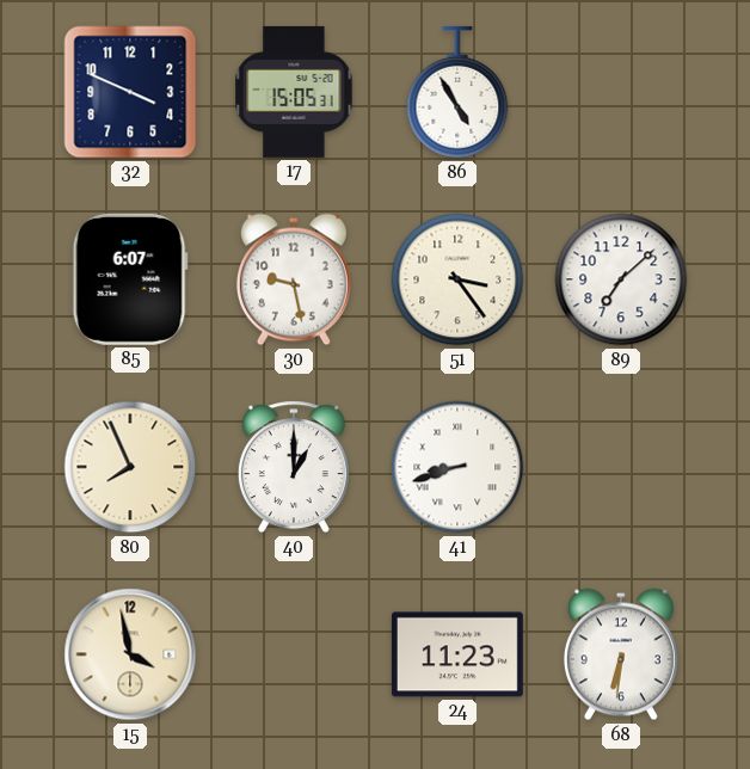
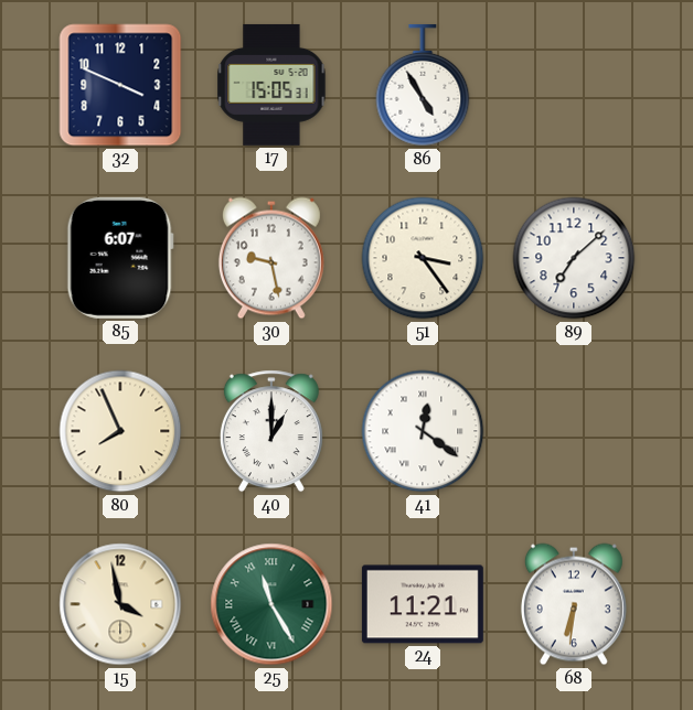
41: 8:42 -> 12:21
25: none -> 11:25
24: 11:23 -> 11:21
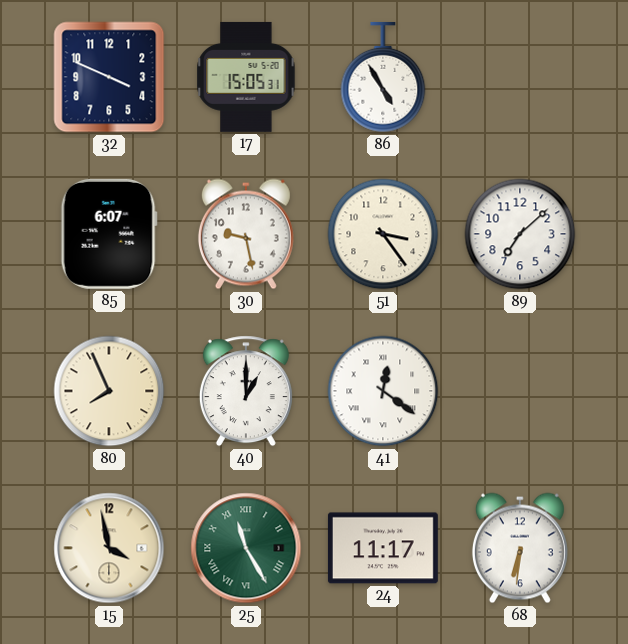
24: 11:21 -> 11:17
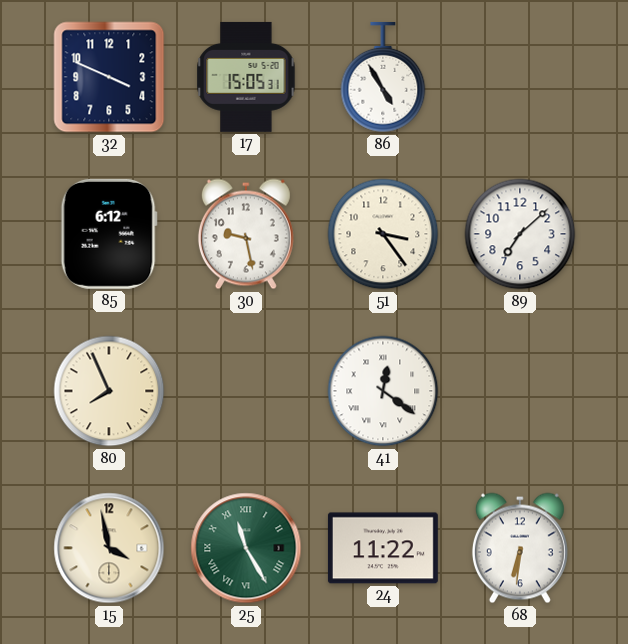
85: 6:07 -> 6:12
40: 1:00 -> none
24: 11:17 -> 11:22
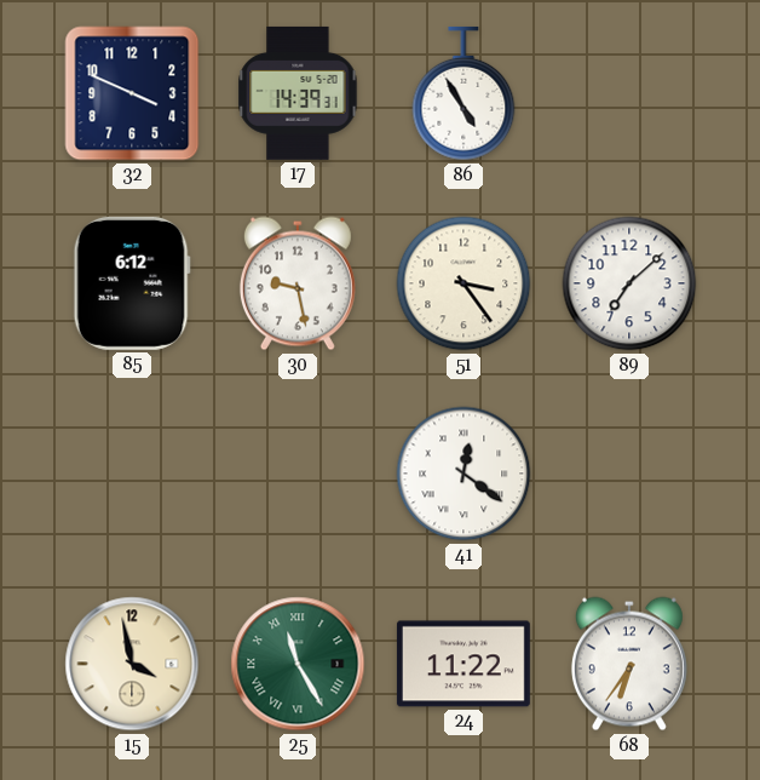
17: 15:05 -> 14:39
80: 7:56 -> none
68: 6:31 -> 6:36
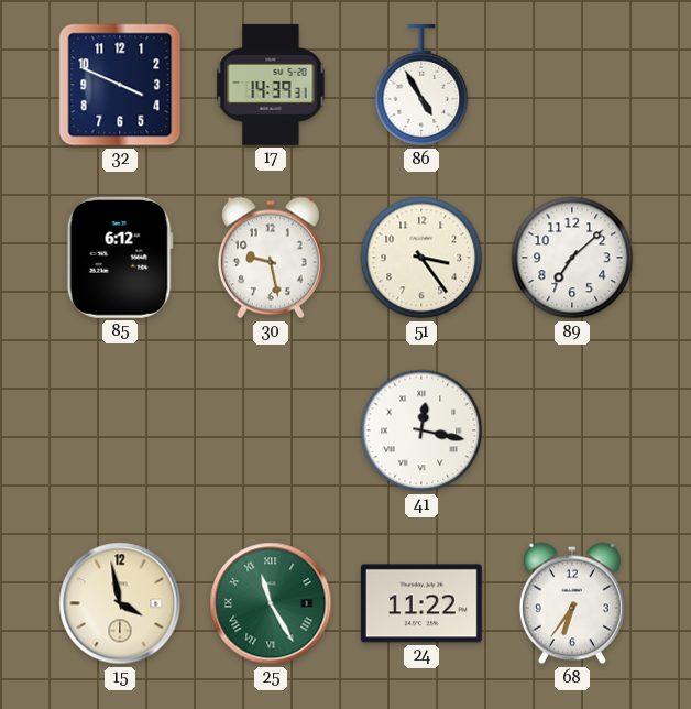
41: 12:21 -> 12:17
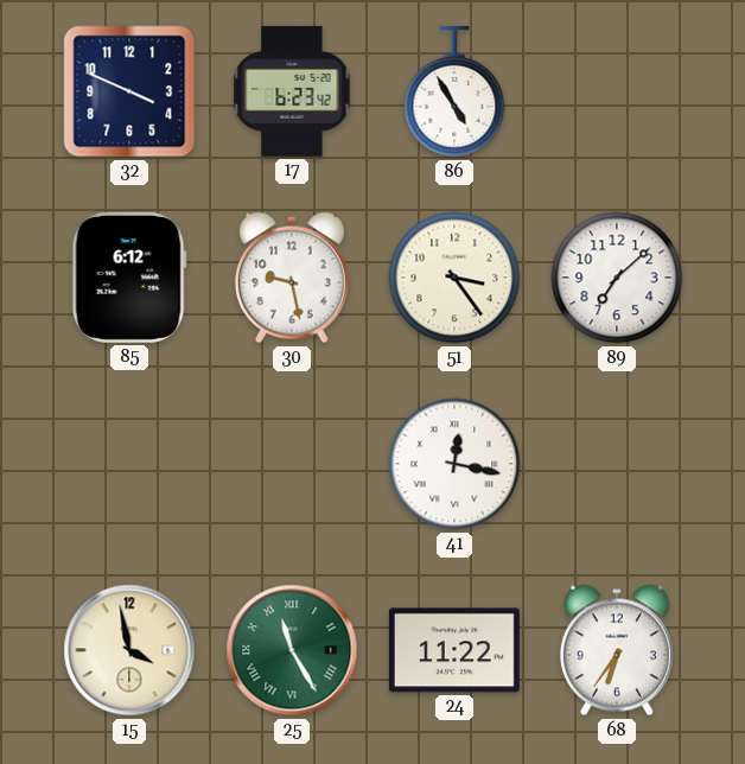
17: 14:39 -> 6:23
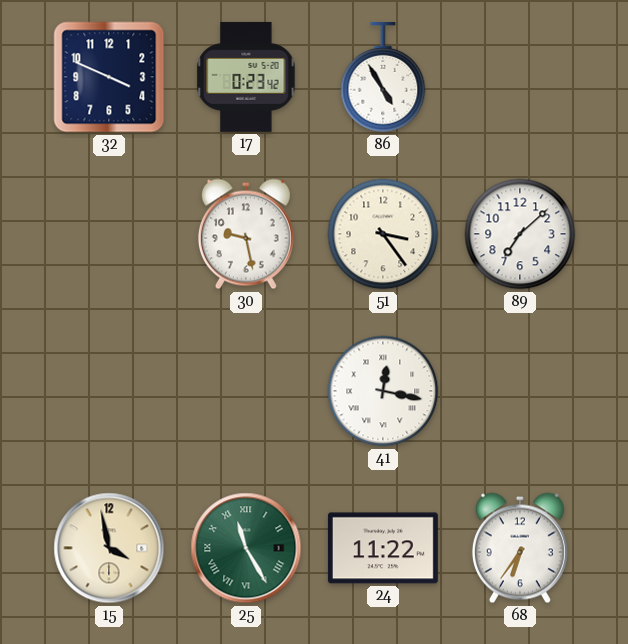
17: 6:23 -> 0:23
85: 6:12 -> none
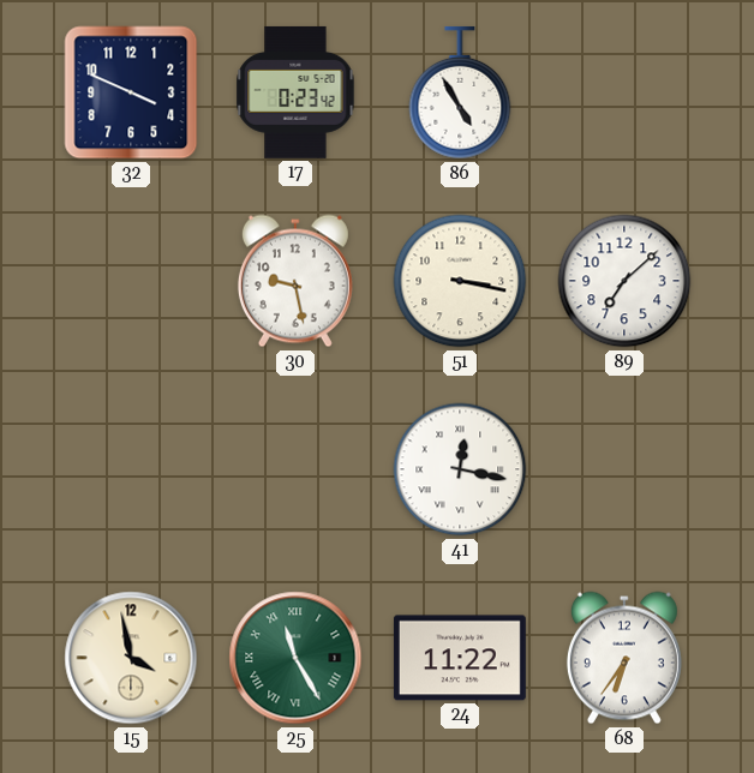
51: 3:24 -> 3:17
